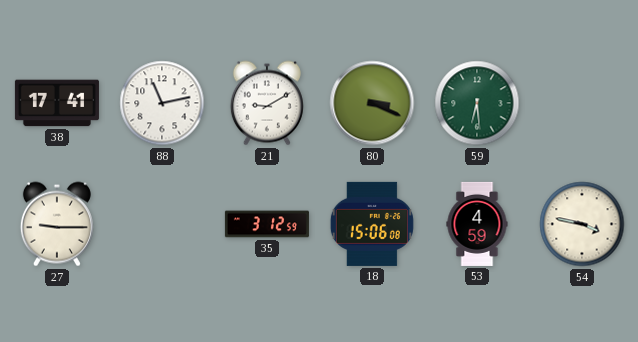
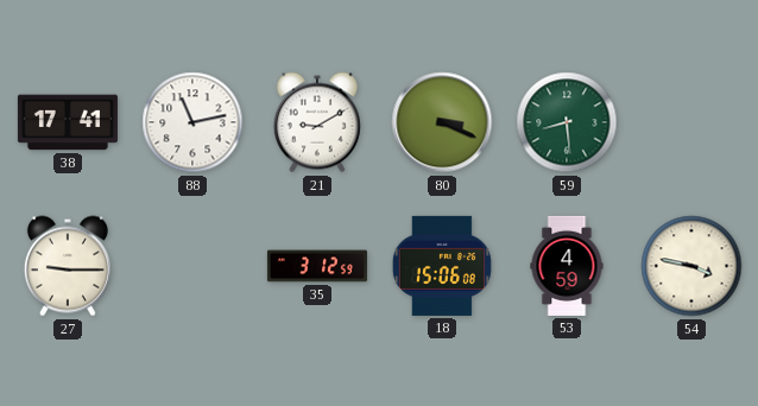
59: 6:29 -> 8:29
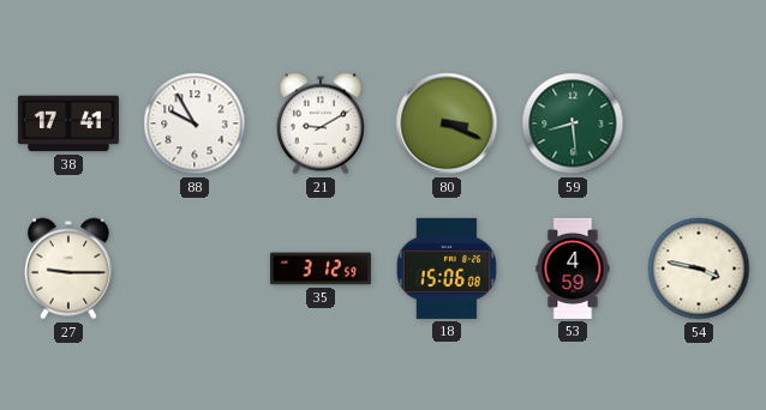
88: 11:13 -> 9:55
